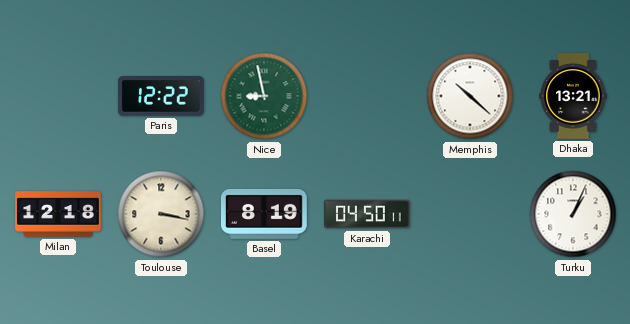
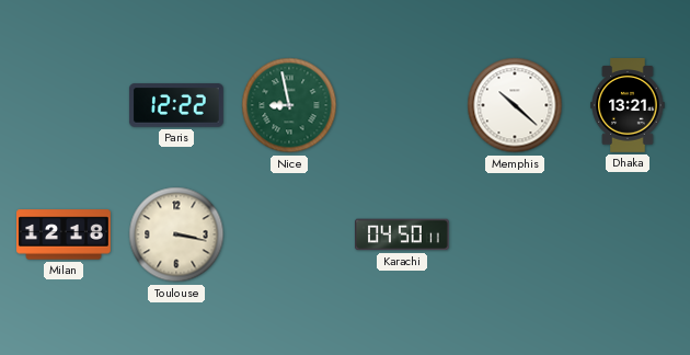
Basel: 8:19 -> none
Turku: 1:04 -> none
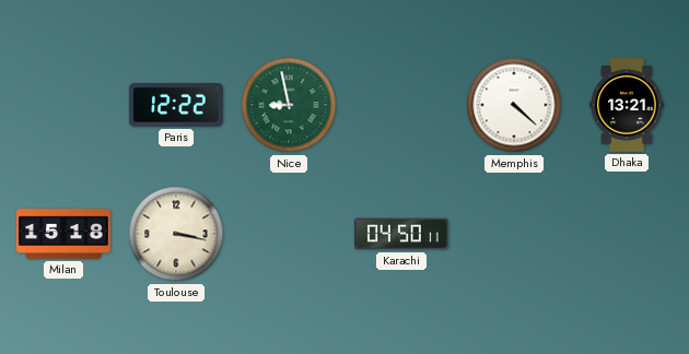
Memphis: 10:22 -> 4:22
Milan: 12:18 -> 15:18
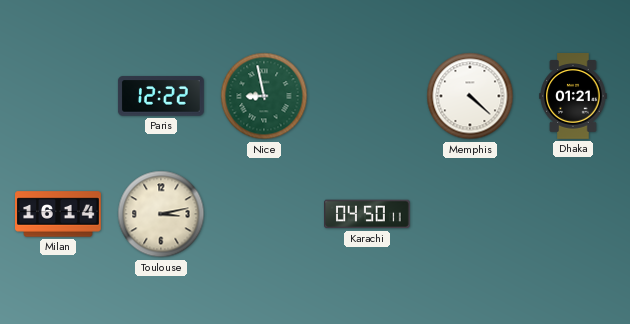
Dhaka: 13:21 -> 01:21
Milan: 15:18 -> 16:14
Toulouse: 3:17 -> 3:13
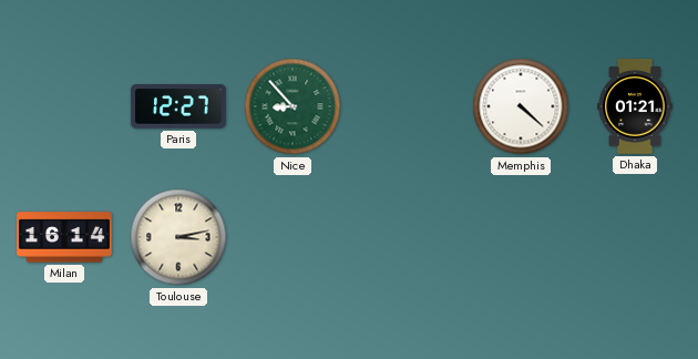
Paris: 12:22 -> 12:27
Nice: 8:58 -> 8:53
Karachi: 04:50 -> none
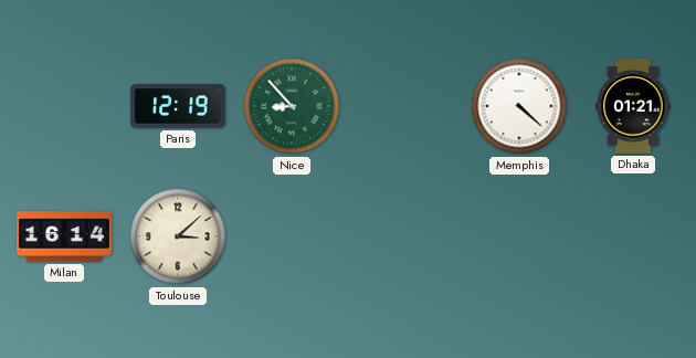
Paris: 12:27 -> 12:19
Toulouse: 3:13 -> 3:08
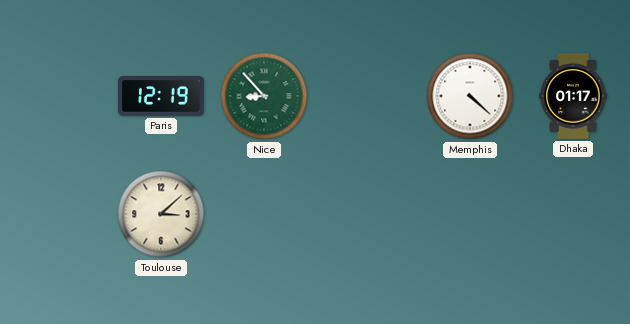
Dhaka: 01:21 -> 01:17
Milan: 16:14 -> none
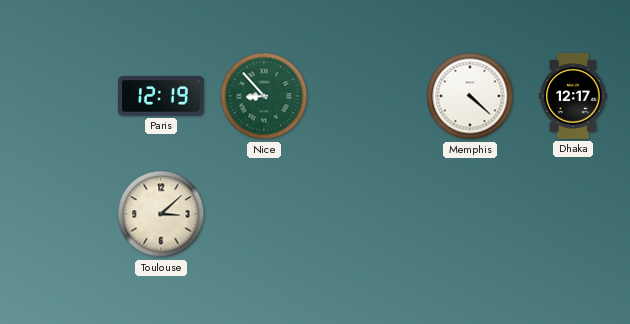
Dhaka: 01:17 -> 12:17
